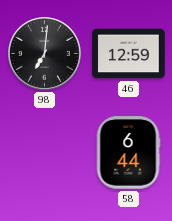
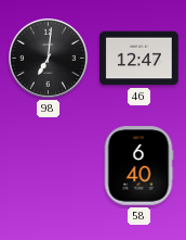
46: 12:59 -> 12:47
58: 6:44 -> 6:40
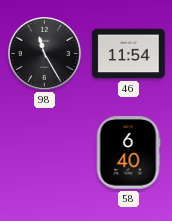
98: 7:01 -> 11:25
46: 12:47 -> 11:54
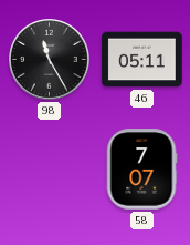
46: 11:54 -> 05:11
58: 6:40 -> 7:07
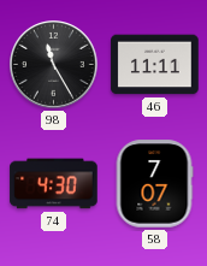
46: 05:11 -> 11:11
74: none -> 4:30
